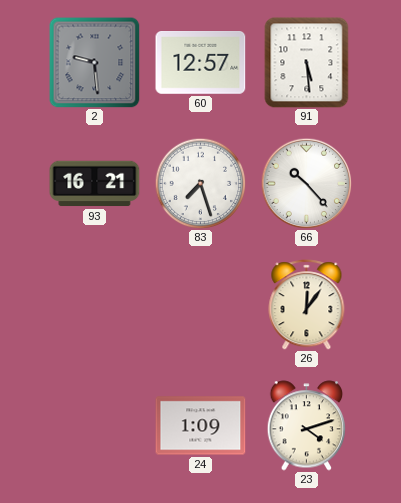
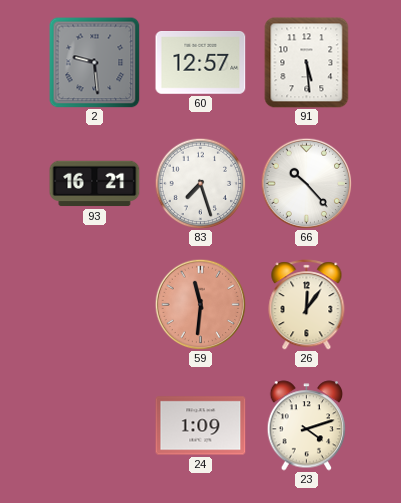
59: none -> 11:31
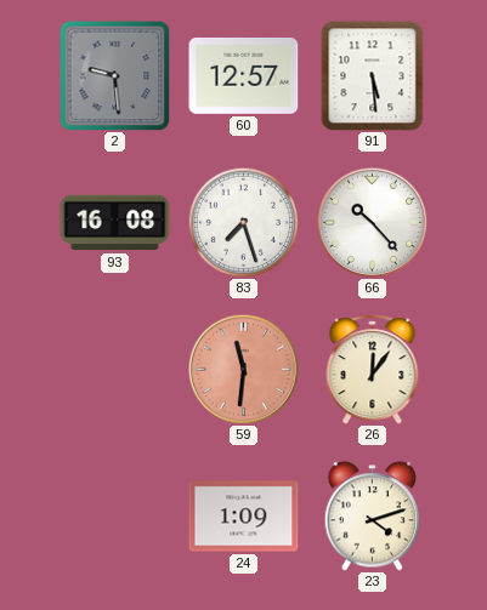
93: 16:21 -> 16:08
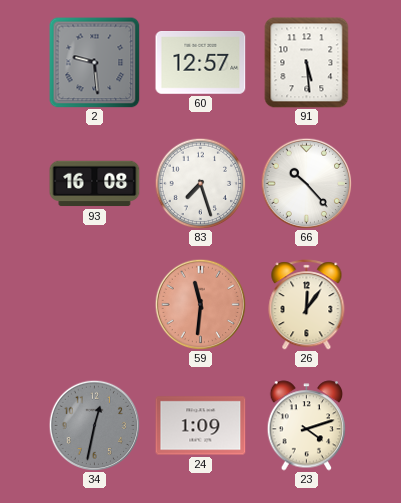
34: none -> 12:32
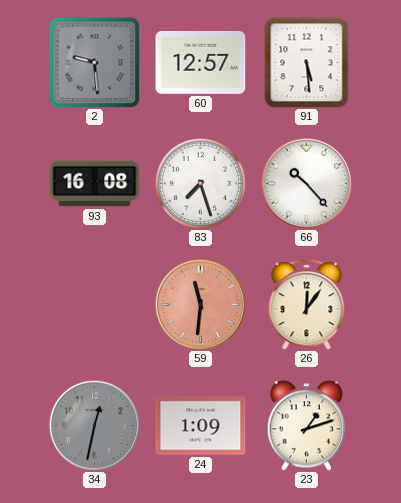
23: 4:12 -> 1:12
